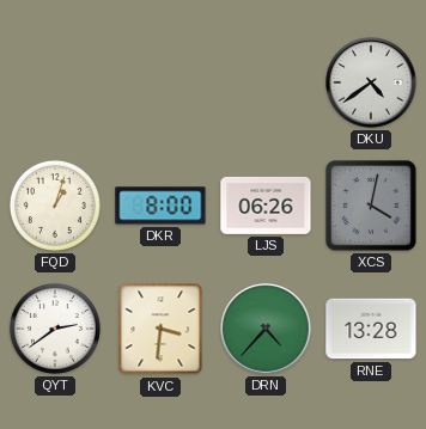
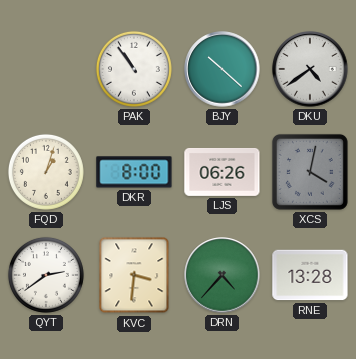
PAK: none -> 10:54
BJY: none -> 10:22
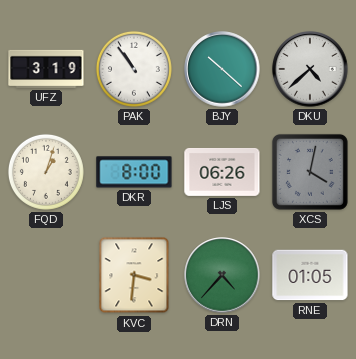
UFZ: none -> 3:19
DKU: 4:39 -> 4:38
QYT: 2:39 -> none
RNE: 13:28 -> 01:05
